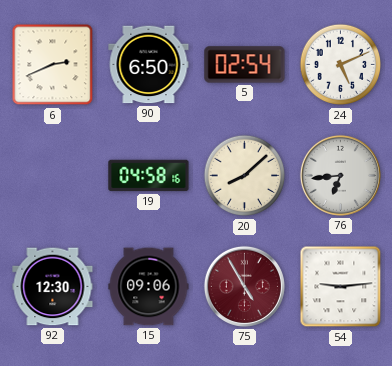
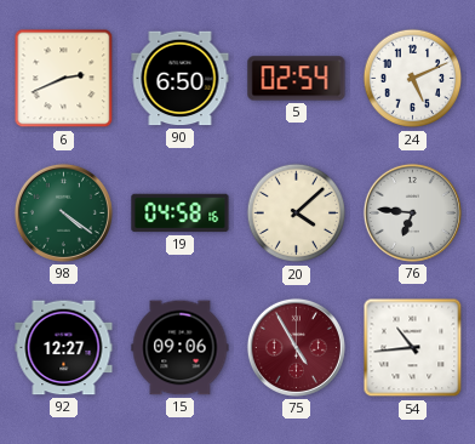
98: none -> 4:21
20: 8:08 -> 4:08
76: 6:44 -> 6:46
92: 12:30 -> 12:27
54: 9:14 -> 10:44
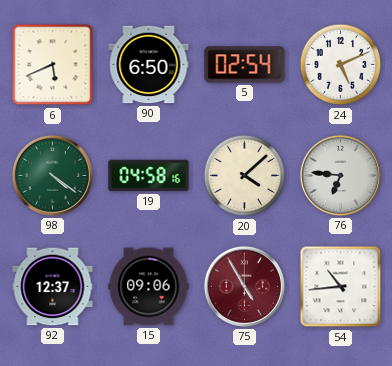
6: 2:41 -> 5:41
92: 12:27 -> 12:37
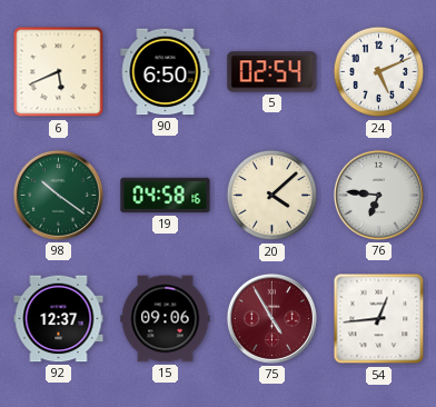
98: 4:21 -> 10:21
54: 10:44 -> 12:44
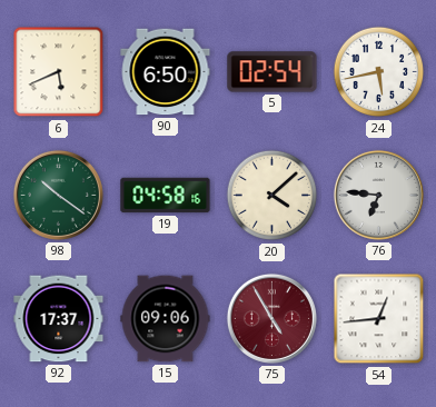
24: 5:11 -> 5:43
92: 12:37 -> 17:37
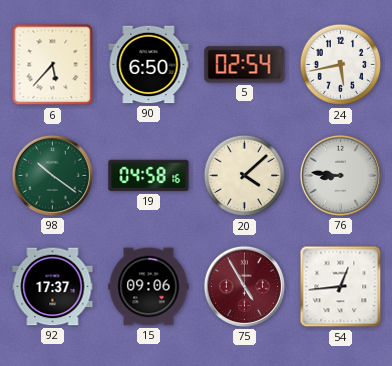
6: 5:41 -> 5:37
76: 6:46 -> 8:46
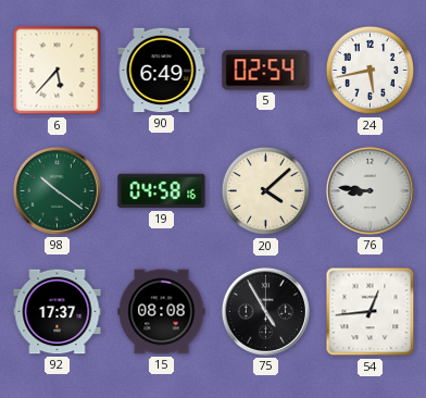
90: 6:50 -> 6:49
15: 09:06 -> 08:08
75 dial: burgundy -> black
